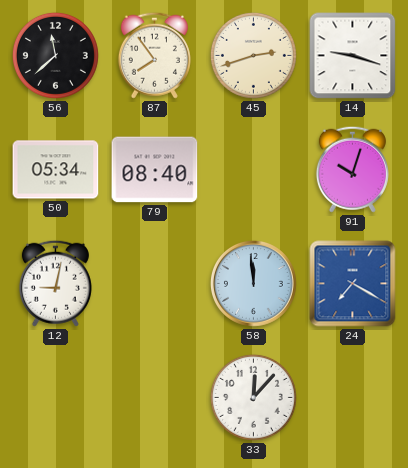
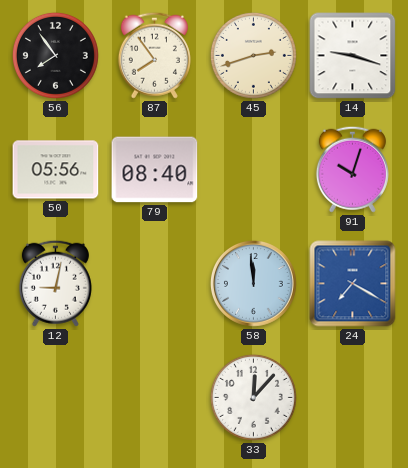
56: 11:38 -> 7:54
50: 05:34 -> 05:56
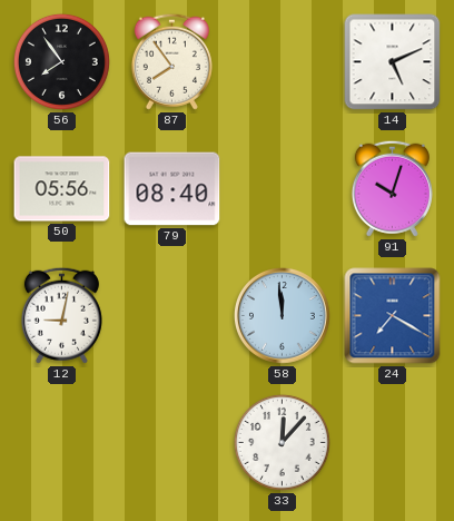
45: 2:42 -> none
14: 9:18 -> 5:11
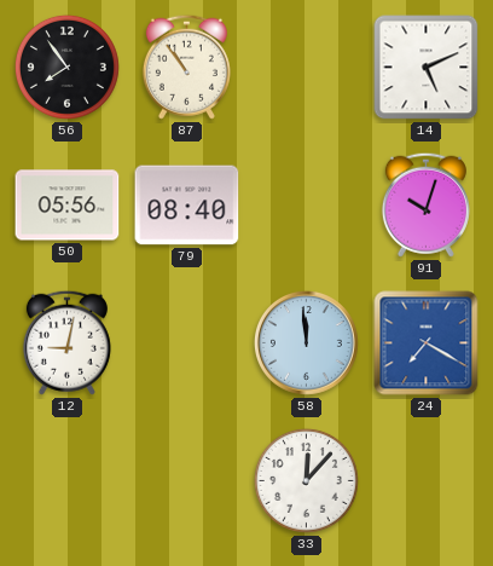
87: 7:54 -> 10:54
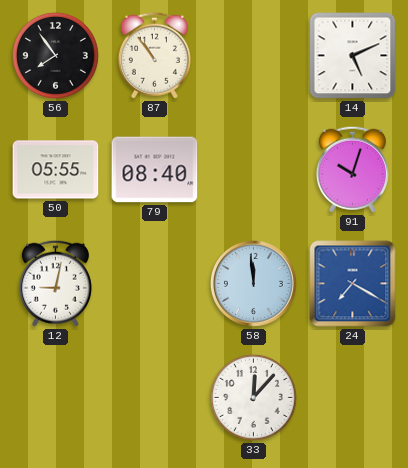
50: 05:56 -> 05:55
